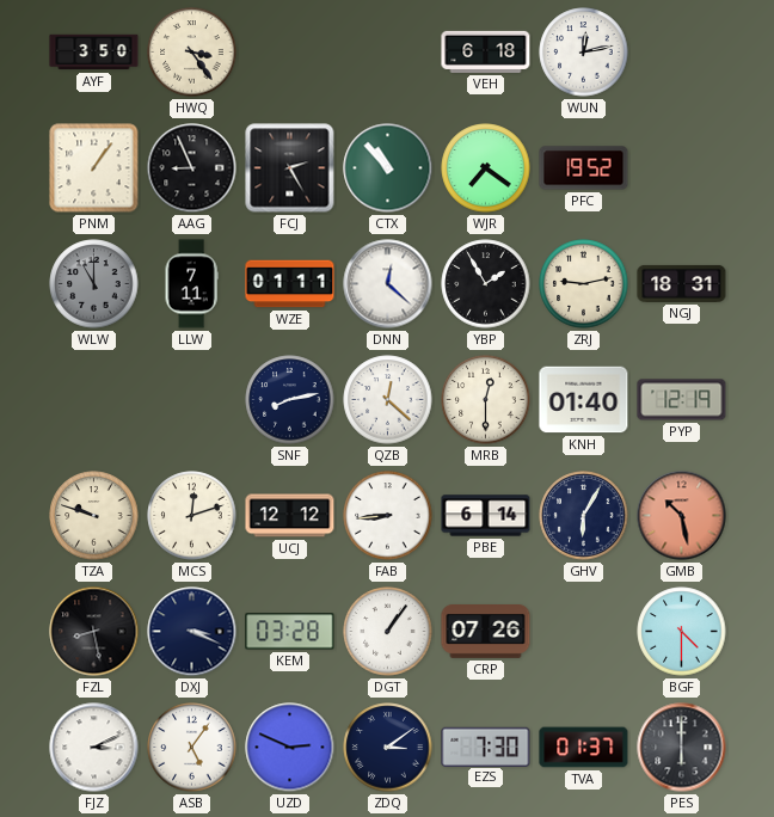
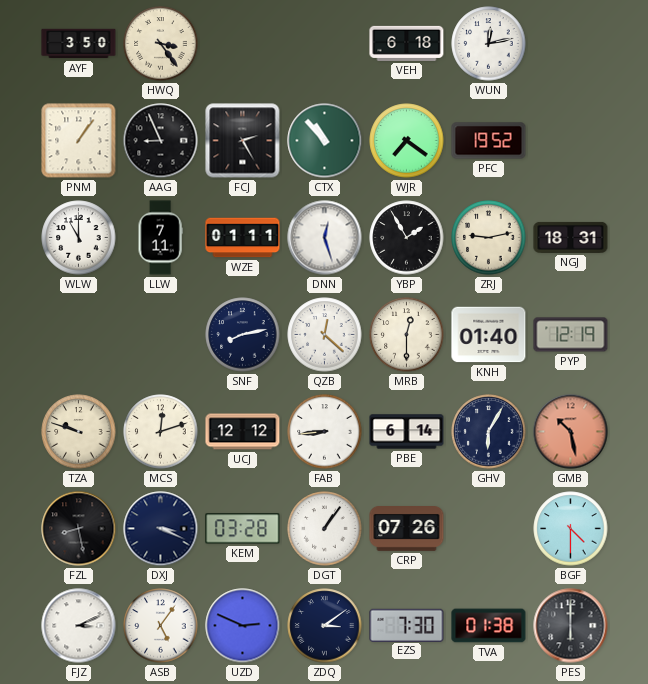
WLW dial: grey -> white
DNN: 12:22 -> 12:27
TVA: 01:37 -> 01:38
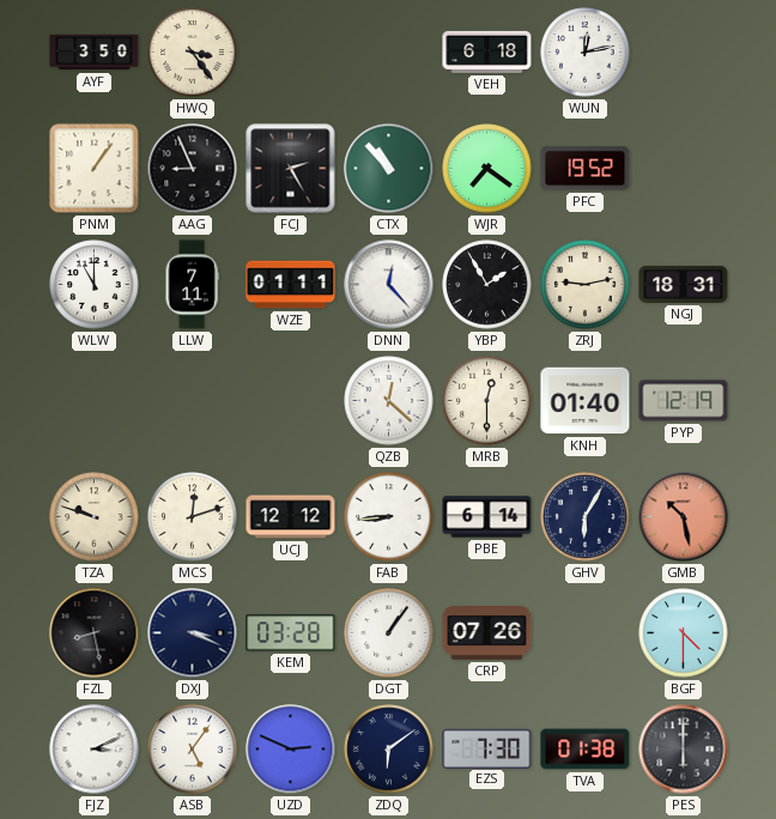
DNN: 12:27 -> 12:23
SNF: 8:13 -> none
ZDQ: 3:09 -> 6:09
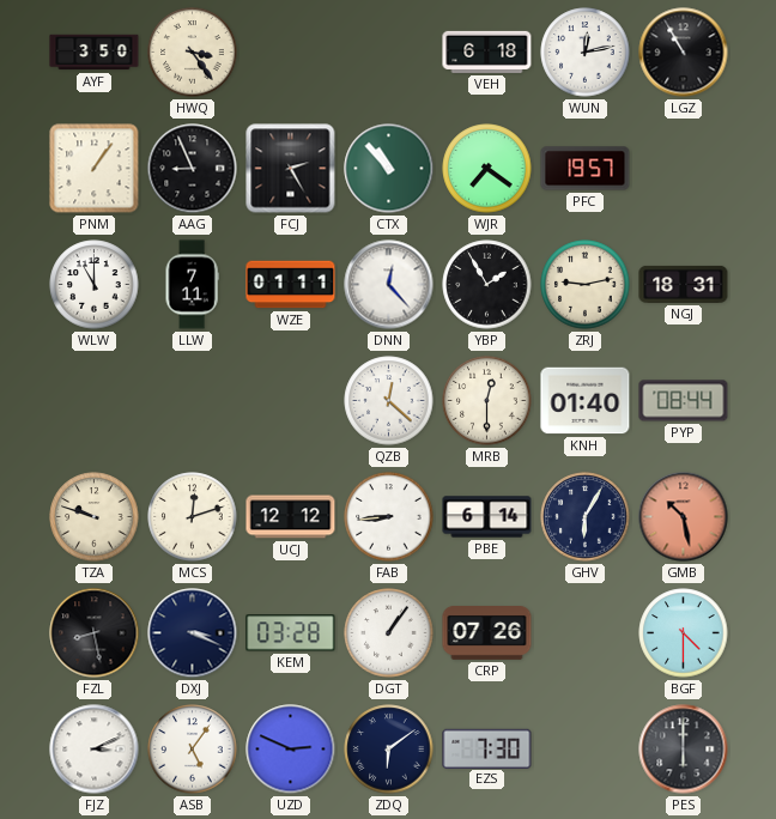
LGZ: none -> 10:55
PFC: 19:52 -> 19:57
PYP: 12:19 -> 08:44
TVA: 01:38 -> none
